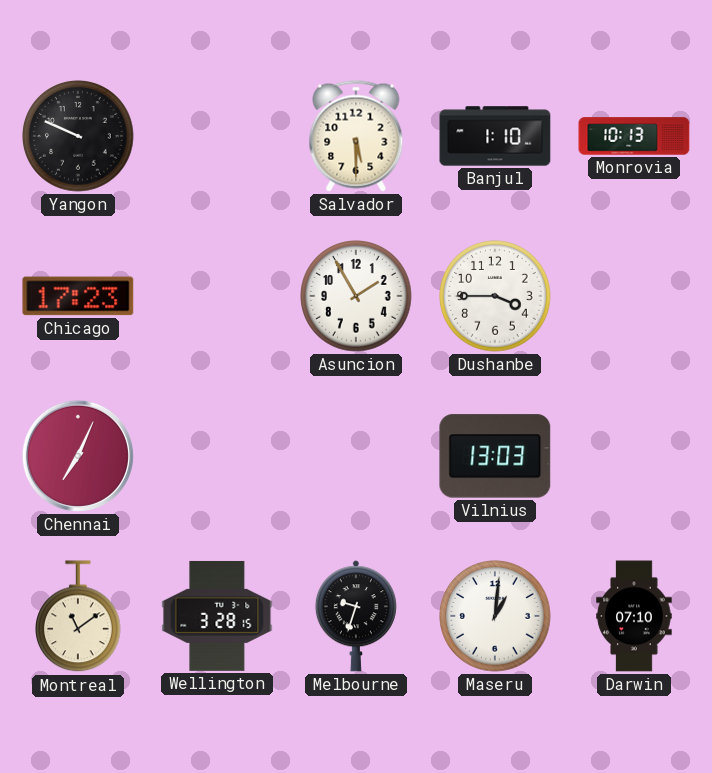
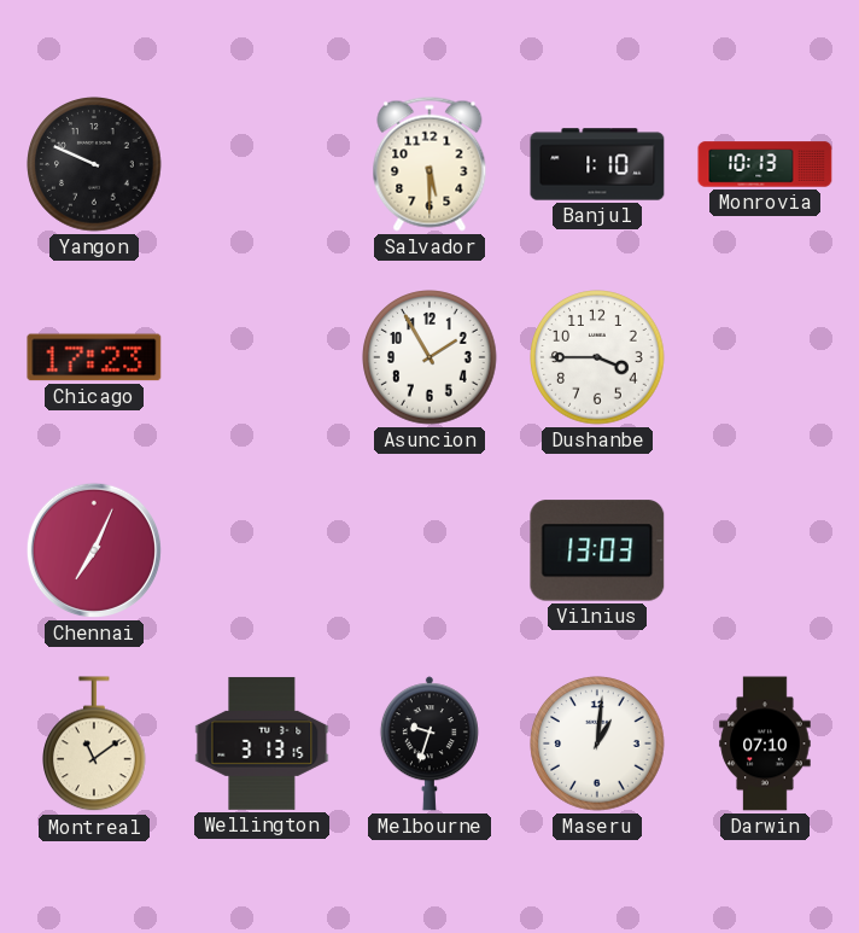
Wellington: 3:28 -> 3:13
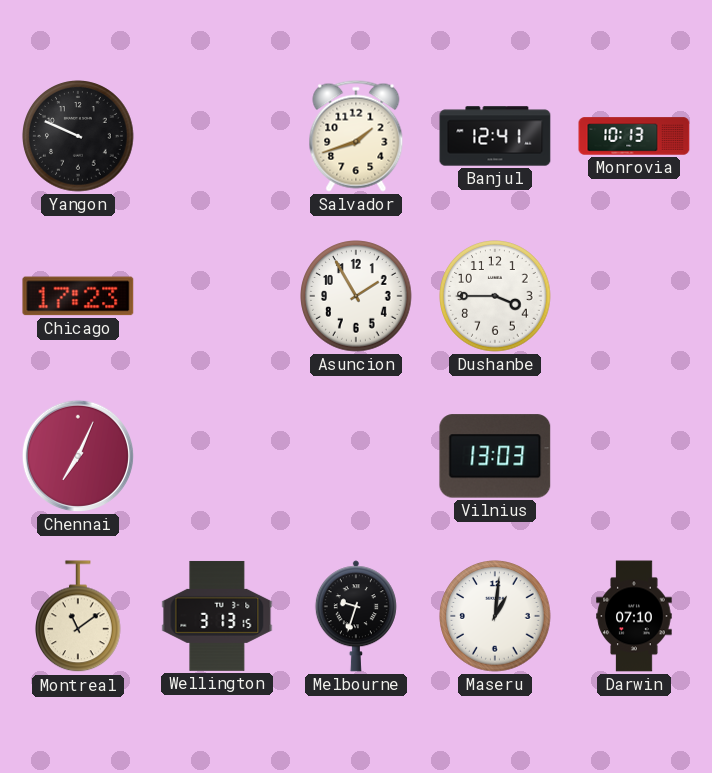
Salvador: 5:30 -> 1:42
Banjul: 1:10 -> 12:41
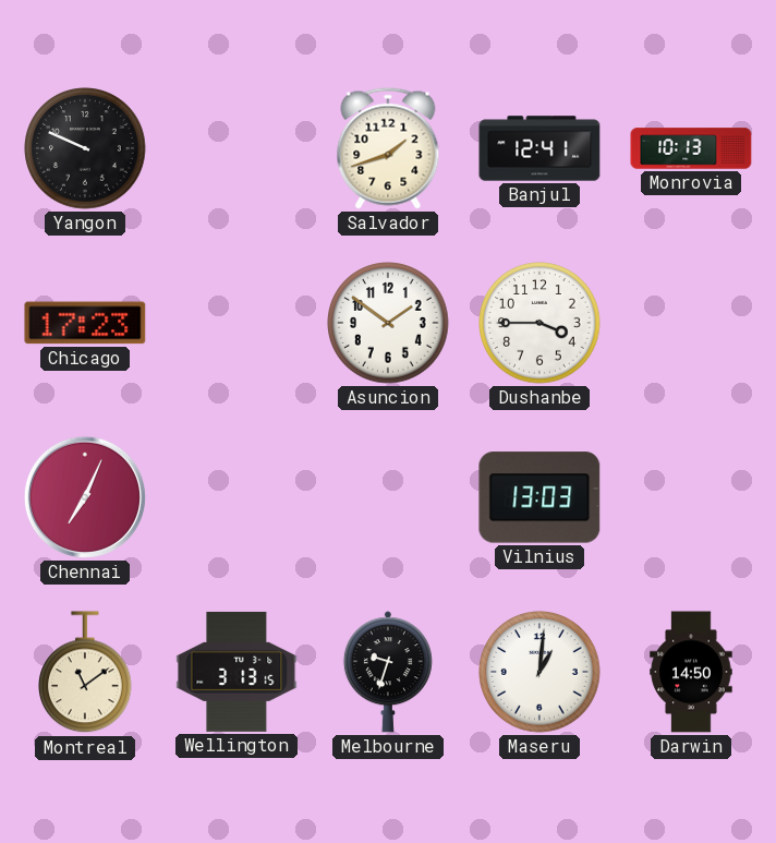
Asuncion: 1:55 -> 1:51
Darwin: 07:10 -> 14:50
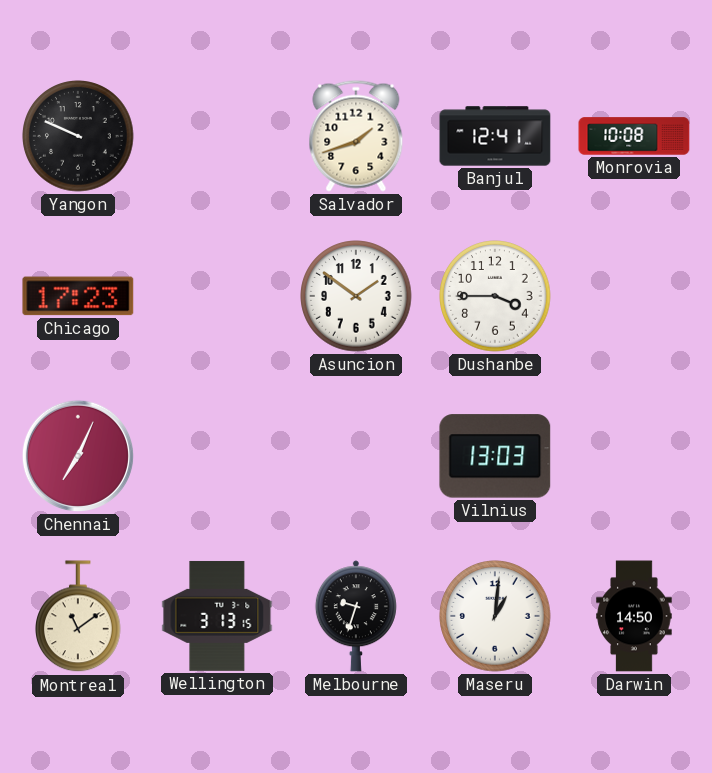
Monrovia: 10:13 -> 10:08
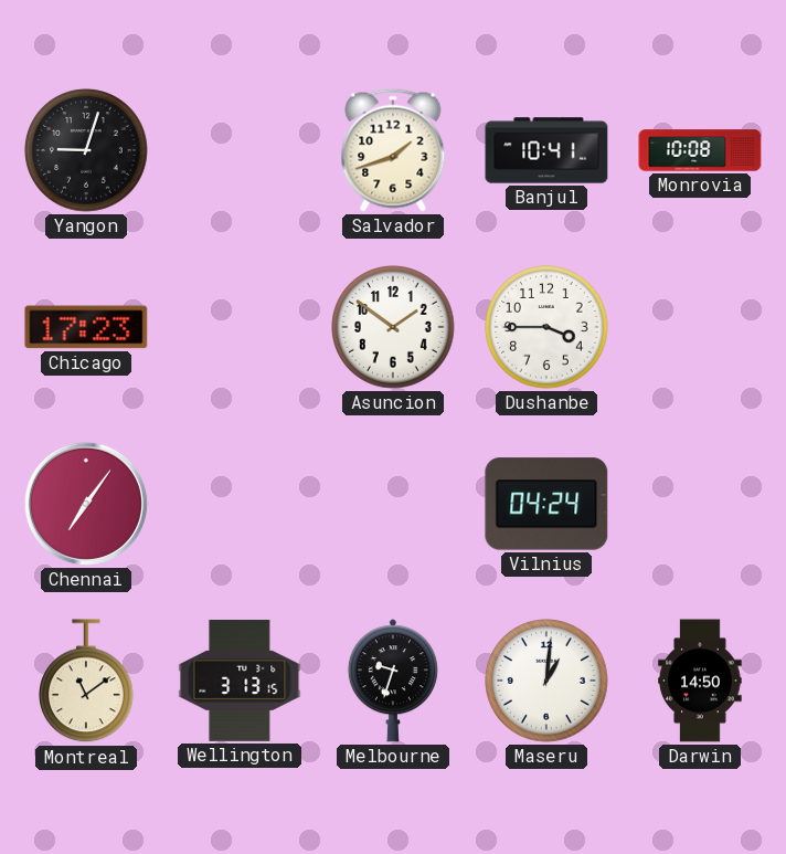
Yangon: 9:49 -> 9:03
Banjul: 12:41 -> 10:41
Chennai: 7:04 -> 7:06
Vilnius: 13:03 -> 04:24
